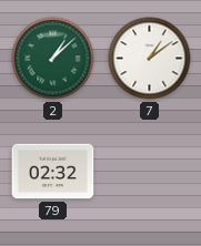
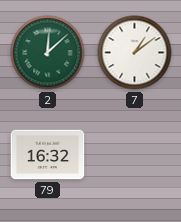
2: 1:08 -> 12:08
79: 02:32 -> 16:32
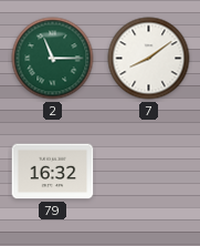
2: 12:08 -> 11:15
7: 1:09 -> 8:09
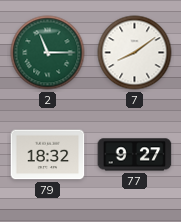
79: 16:32 -> 18:32
77: none -> 9:27
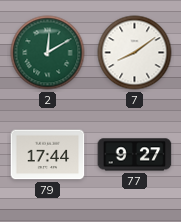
2: 11:15 -> 12:10
79: 18:32 -> 17:44
